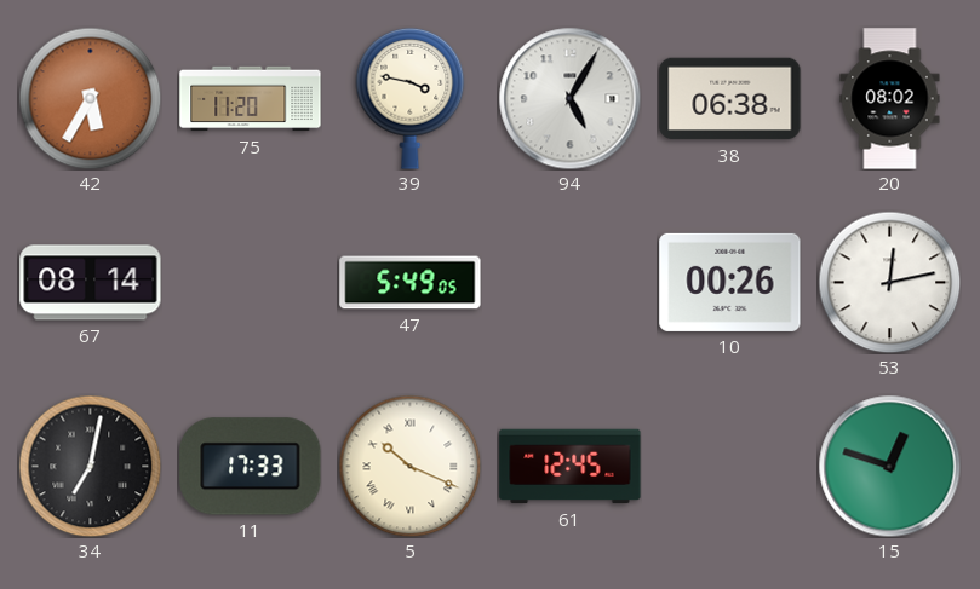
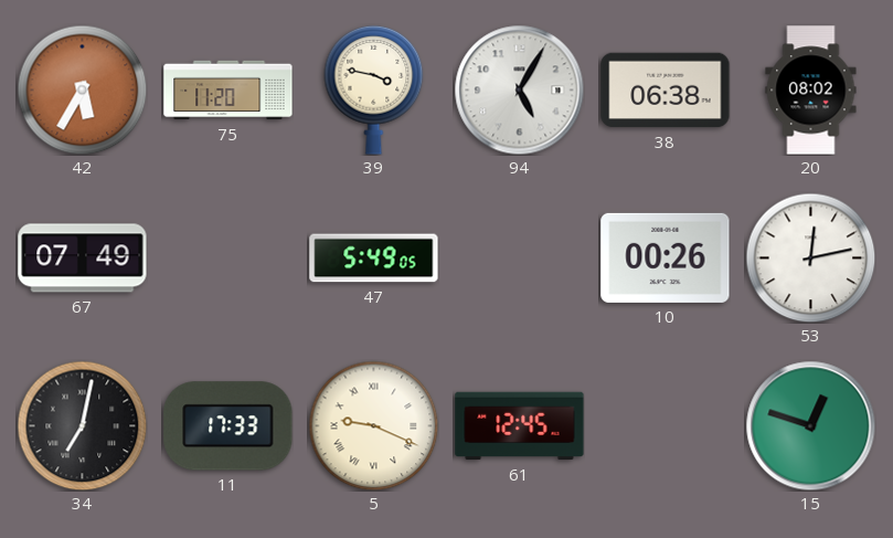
67: 08:14 -> 07:49
5: 10:19 -> 9:19
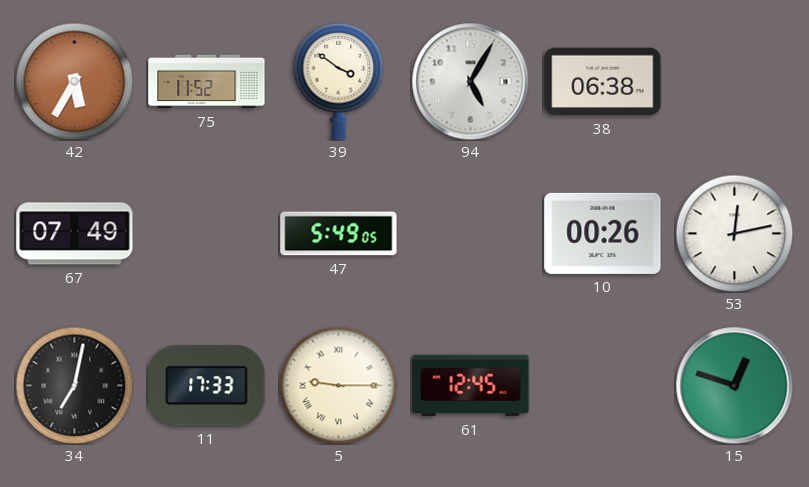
75: 11:20 -> 11:52
39: 3:47 -> 3:51
20: 08:02 -> none
5: 9:19 -> 9:15
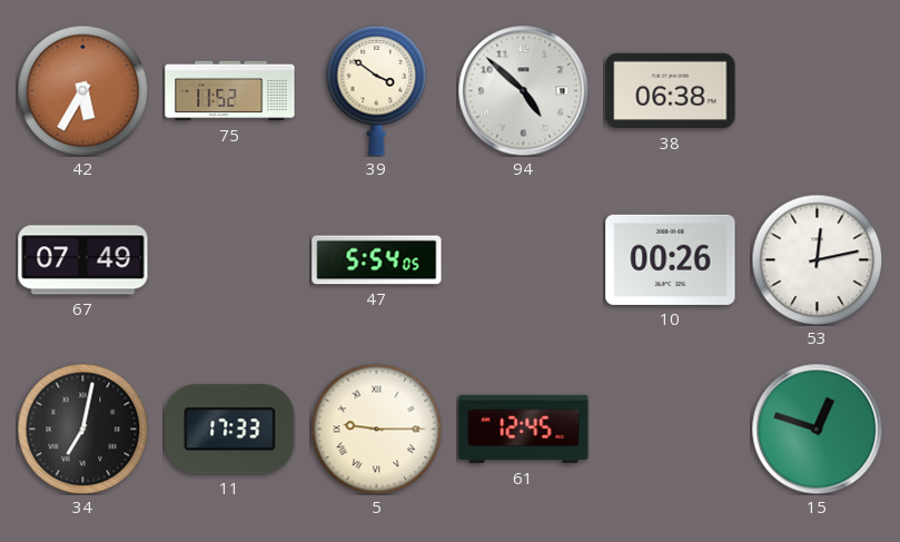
94: 5:05 -> 4:52
47: 5:49 -> 5:54
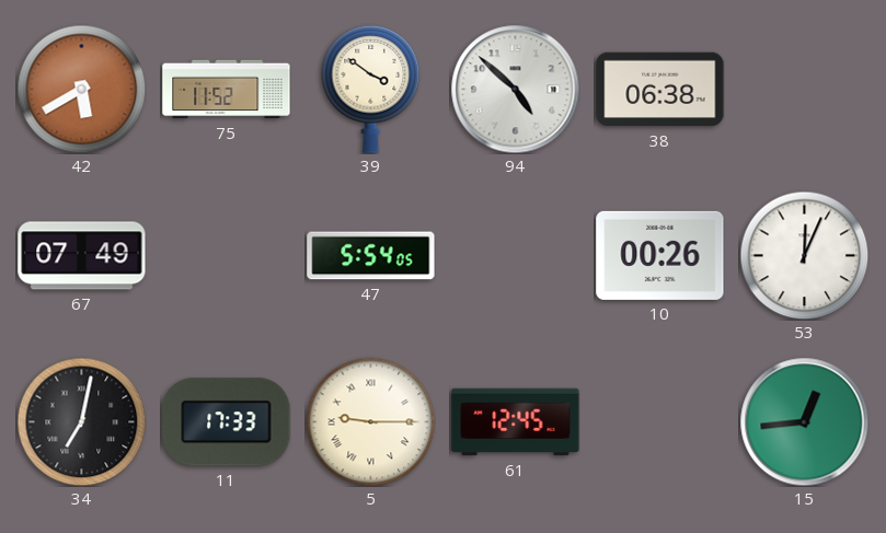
42: 5:35 -> 5:40
53: 12:13 -> 12:04
15: 12:48 -> 12:44
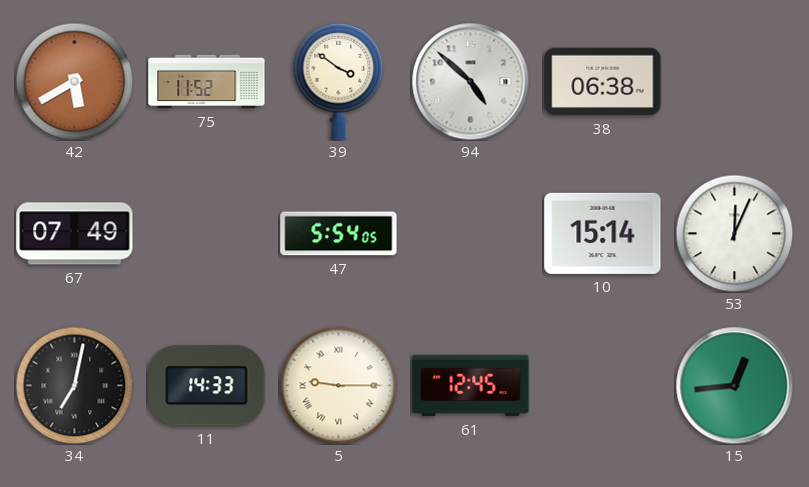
10: 00:26 -> 15:14
11: 17:33 -> 14:33
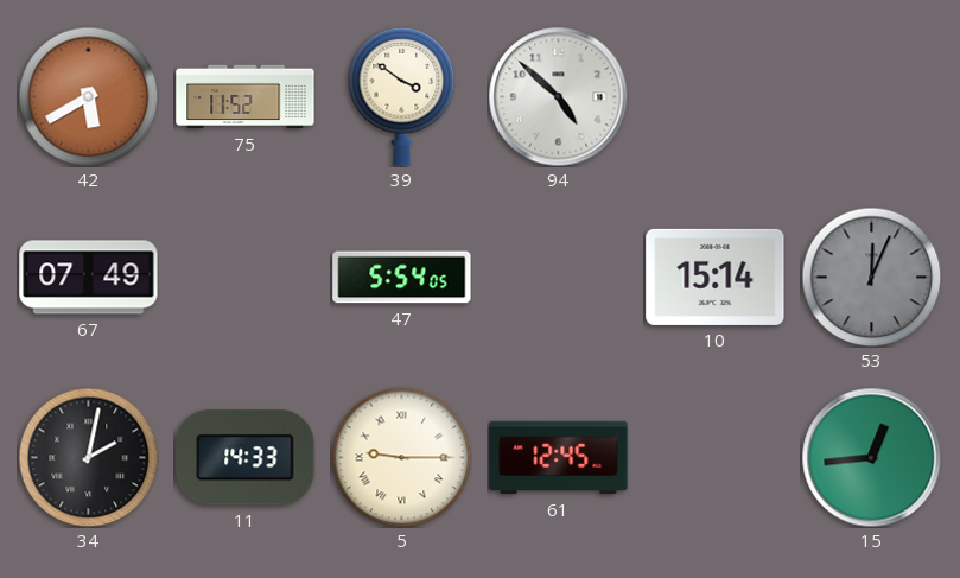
38: 06:38 -> none
53 dial: white -> grey
34: 7:02 -> 2:02
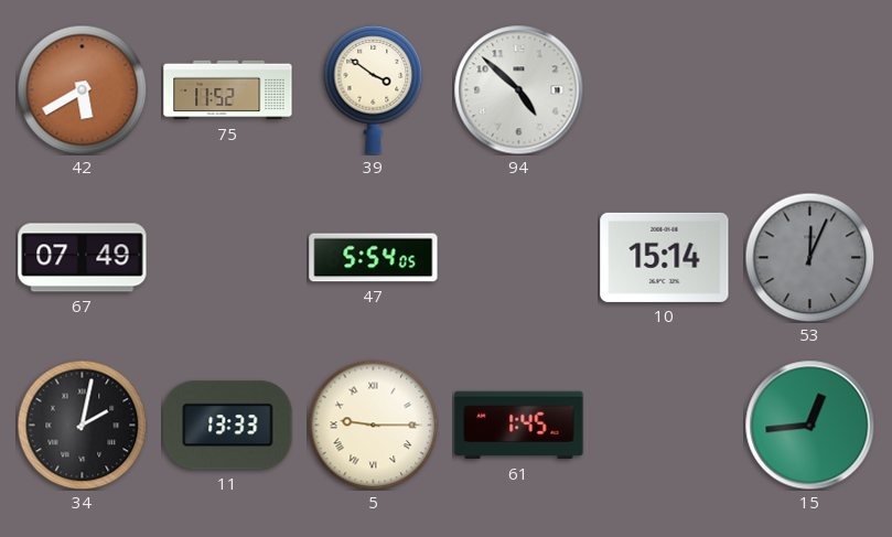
11: 14:33 -> 13:33
61: 12:45 -> 1:45
